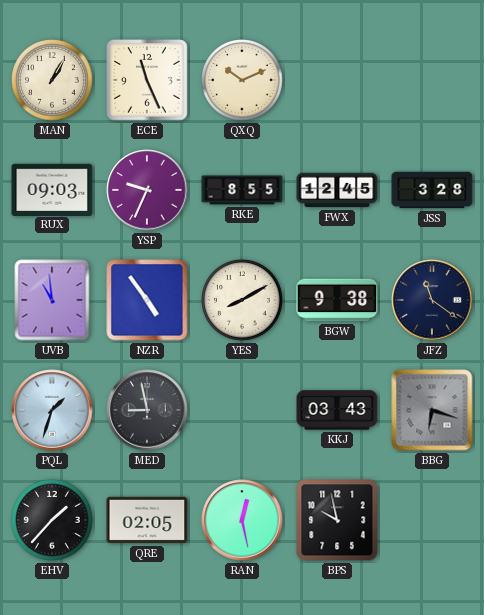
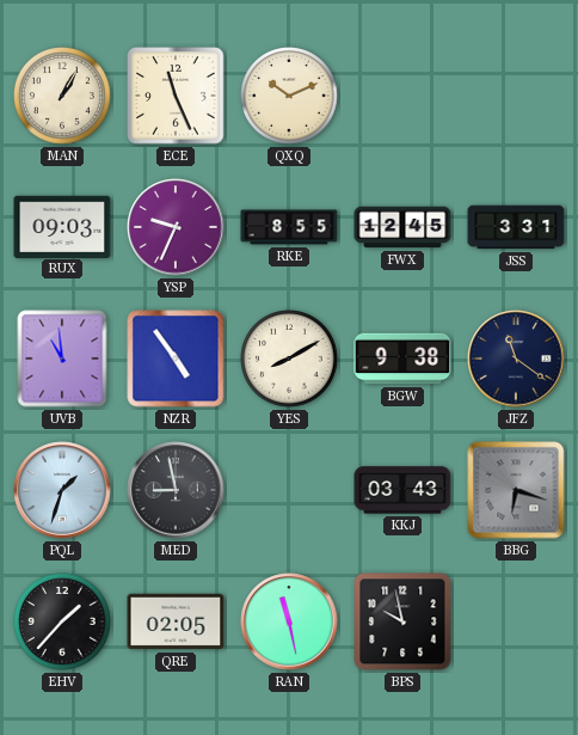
JSS: 3:28 -> 3:31
RAN: 12:28 -> 11:28
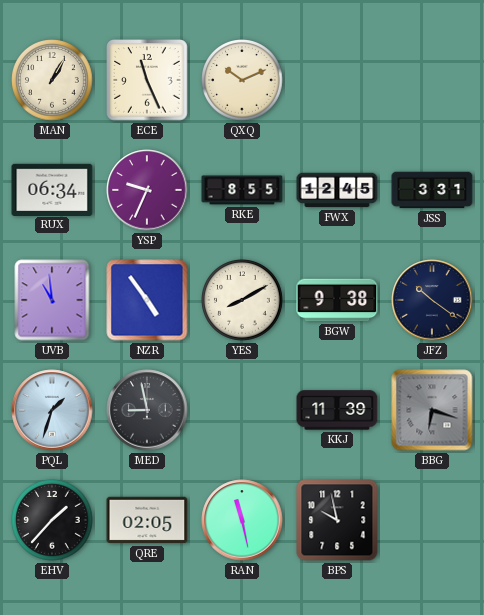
RUX: 09:03 -> 06:34
JFZ: 11:21 -> 10:21
KKJ: 03:43 -> 11:39
